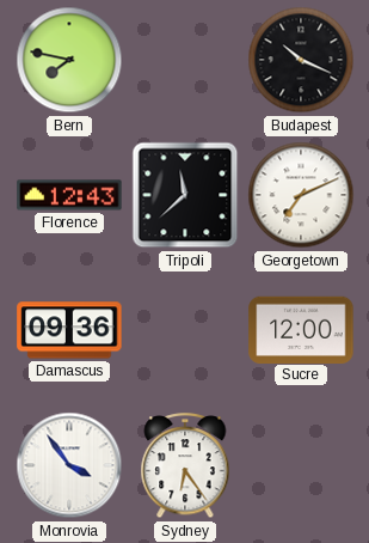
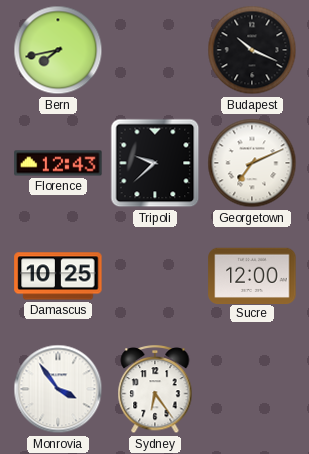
Bern: 7:47 -> 7:43
Tripoli: 11:38 -> 9:38
Damascus: 09:36 -> 10:25
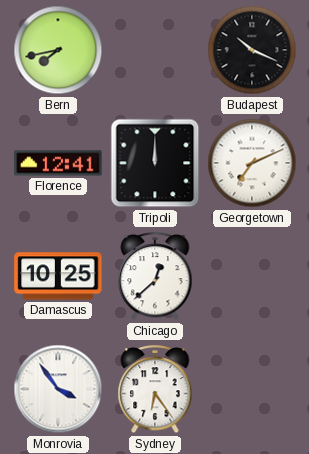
Florence: 12:43 -> 12:41
Tripoli: 9:38 -> 12:00
Chicago: none -> 12:38
Sucre: 12:00 -> none
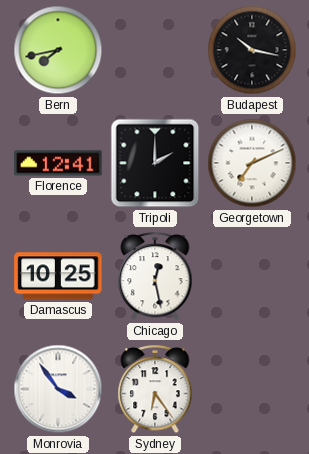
Budapest: 10:19 -> 10:17
Tripoli: 12:00 -> 2:00
Chicago: 12:38 -> 12:28
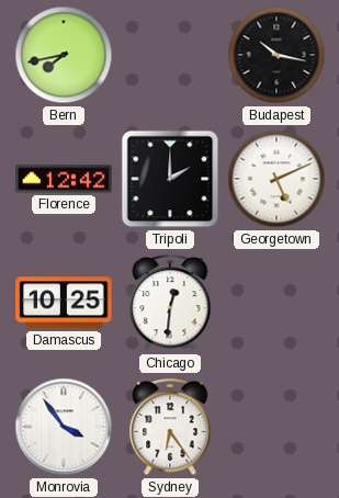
Florence: 12:41 -> 12:42
Georgetown: 7:11 -> 5:11
Chicago: 12:28 -> 12:31
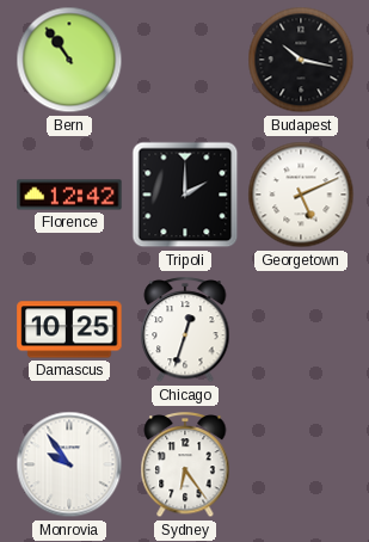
Bern: 7:43 -> 10:54
Chicago: 12:31 -> 12:33
Monrovia: 3:54 -> 9:54
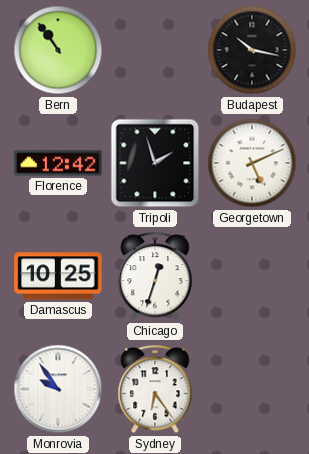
Tripoli: 2:00 -> 1:57
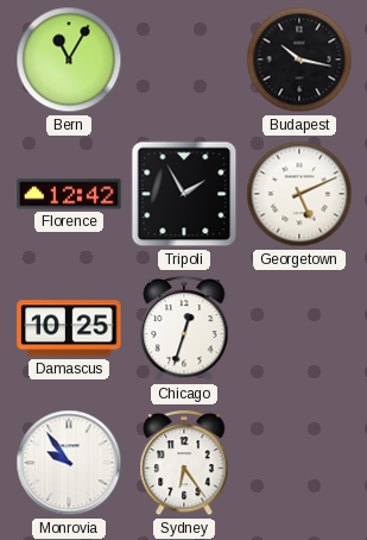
Bern: 10:54 -> 11:05
Tripoli: 1:57 -> 1:55
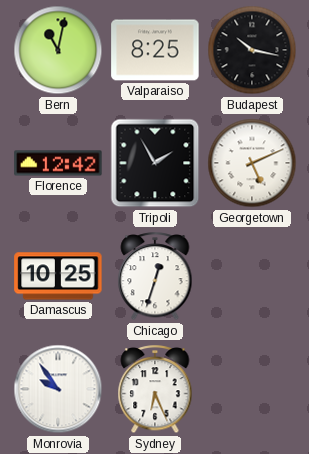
Bern: 11:05 -> 11:02
Valparaiso: none -> 8:25
Sydney: 6:24 -> 6:26
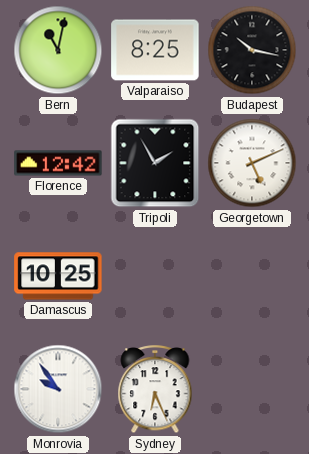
Chicago: 12:33 -> none
